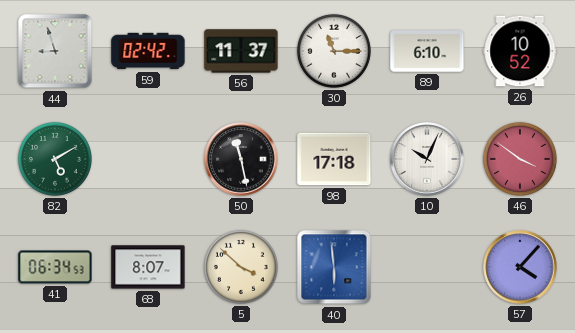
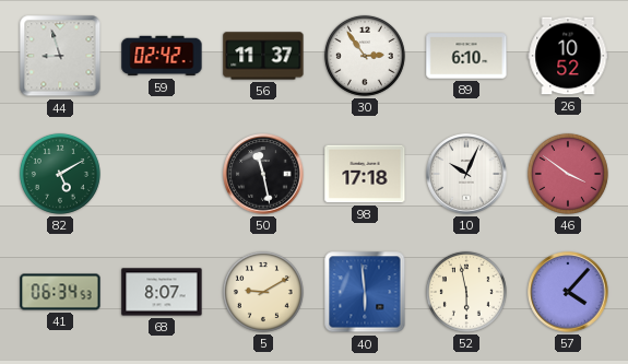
30: 11:15 -> 2:54
5: 3:52 -> 9:10
52: none -> 5:58
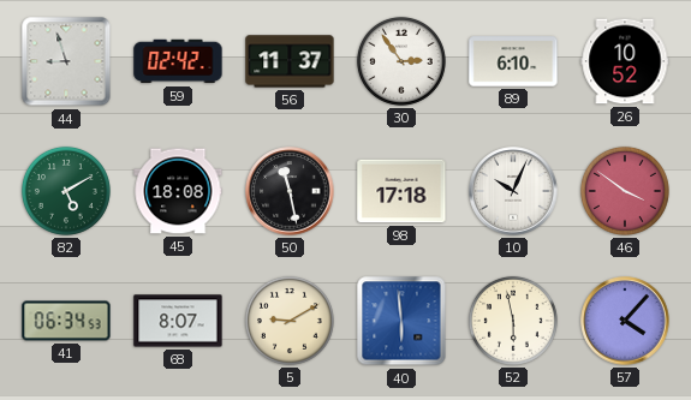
45: none -> 18:08
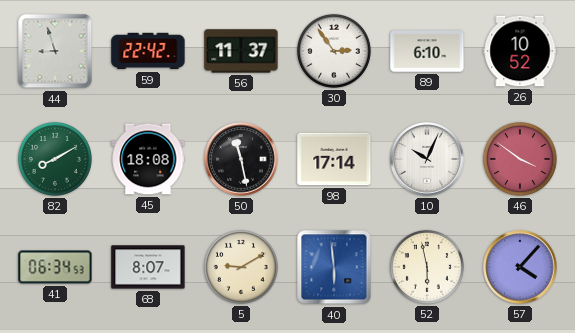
59: 02:42 -> 22:42
82: 5:10 -> 8:10
98: 17:18 -> 17:14
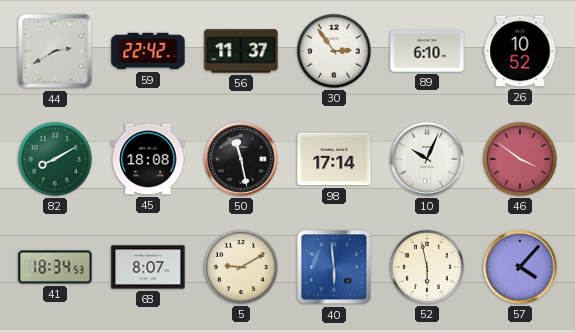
44: 8:57 -> 2:40
41: 06:34 -> 18:34
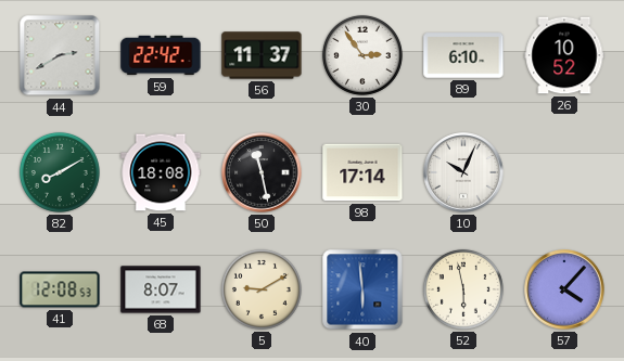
46: 3:51 -> none
41: 18:34 -> 12:08
